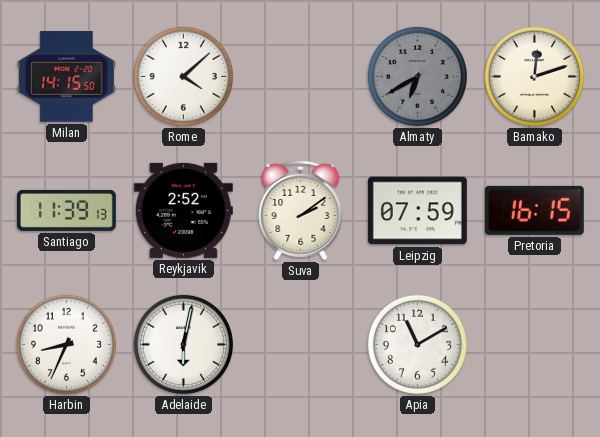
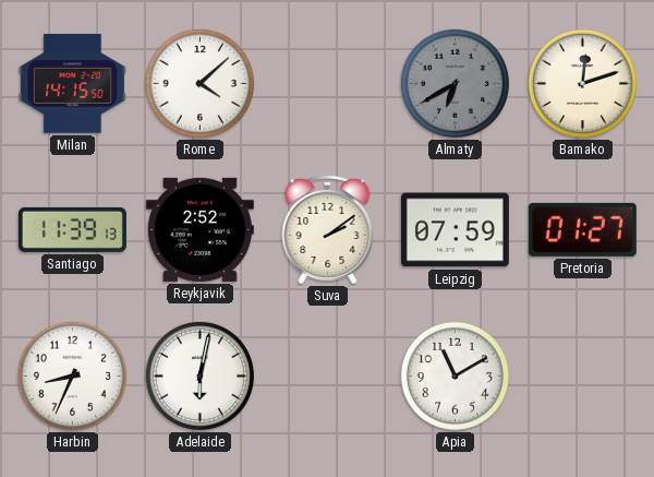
Pretoria: 16:15 -> 01:27
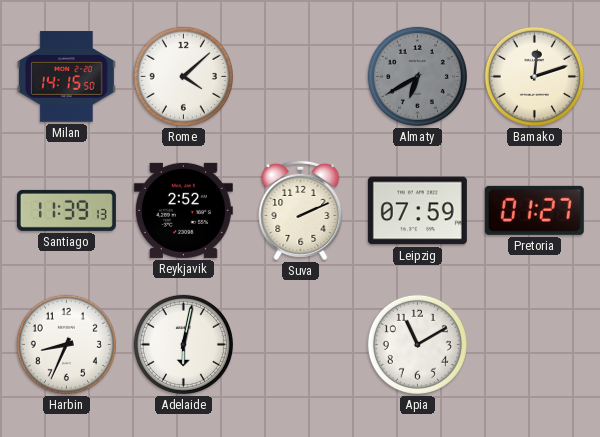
Suva: 2:09 -> 2:11
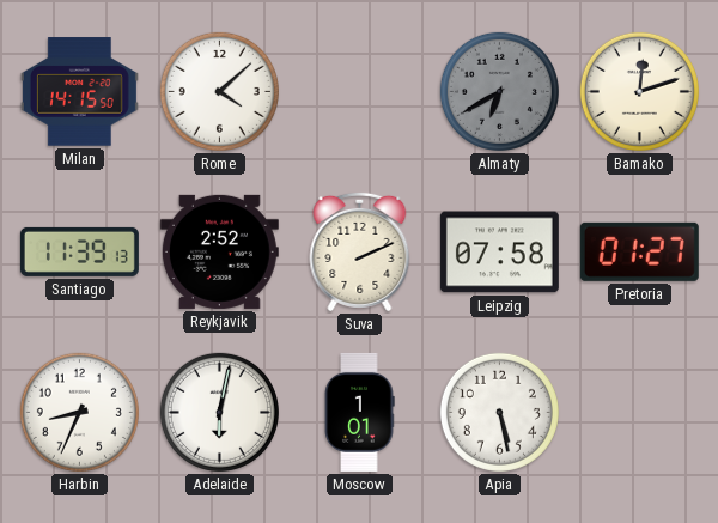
Leipzig: 07:59 -> 07:58
Moscow: none -> 1:01
Apia: 11:10 -> 5:28
